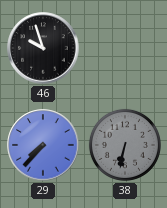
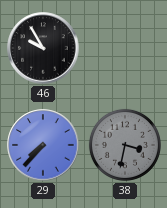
46: 9:57 -> 9:55
38: 6:32 -> 3:32
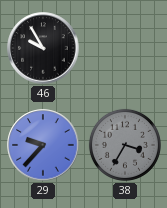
29: 7:37 -> 9:37
38: 3:32 -> 3:35
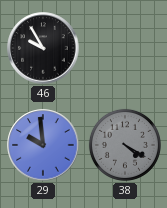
29: 9:37 -> 9:59
38: 3:35 -> 4:20
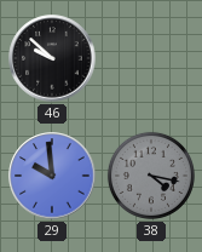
46: 9:55 -> 9:52
38: 4:20 -> 4:17
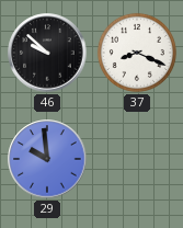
37: none -> 8:19
38: 4:17 -> none
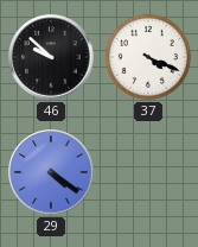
37: 8:19 -> 4:19
29: 9:59 -> 4:21
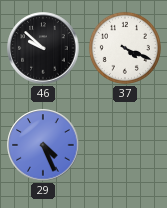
29: 4:21 -> 4:26
